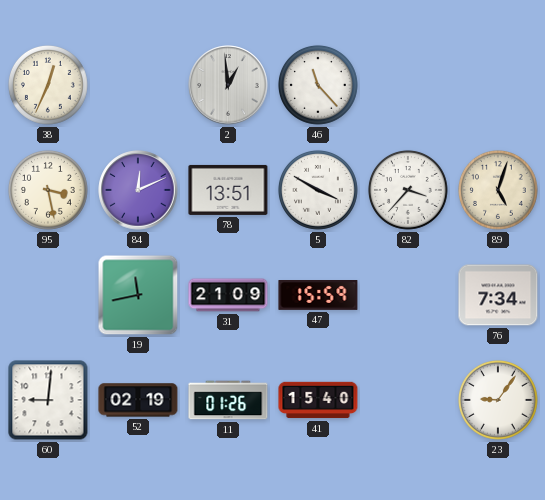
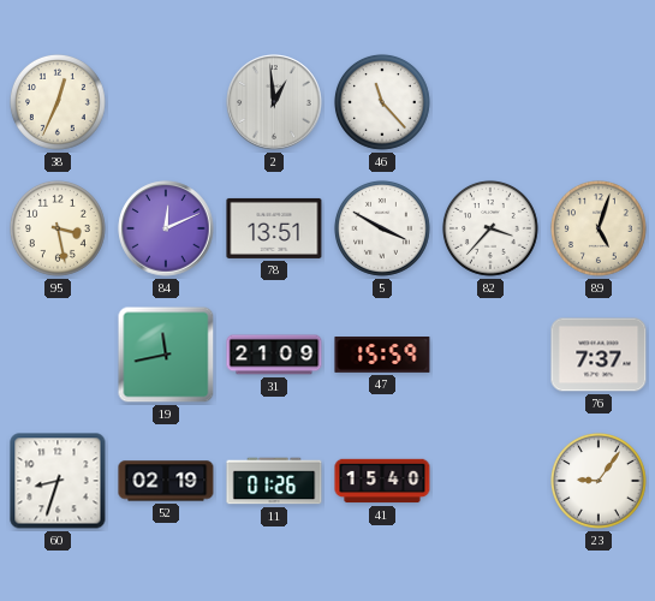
76: 7:34 -> 7:37
60: 9:01 -> 8:33
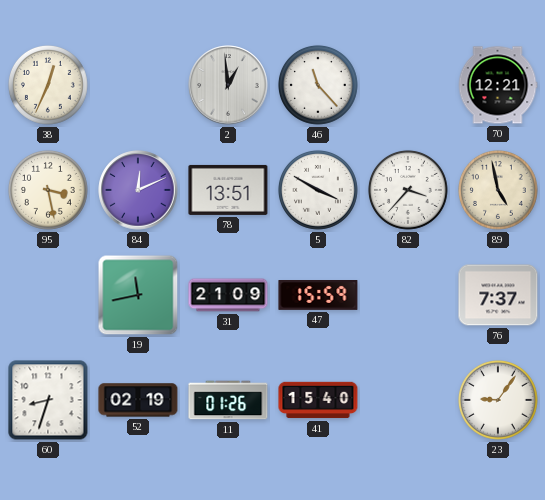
70: none -> 12:21
89: 5:03 -> 4:58
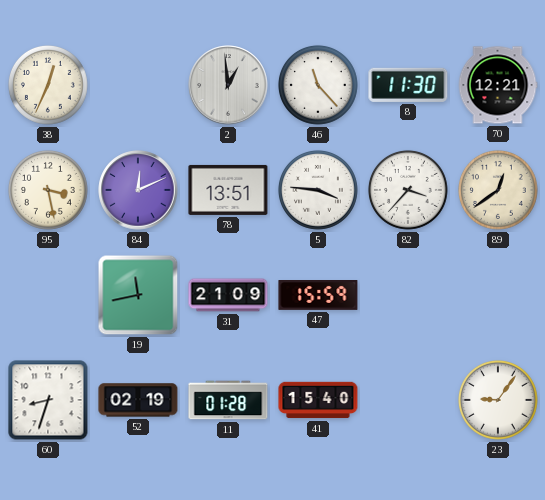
8: none -> 11:30
5: 3:50 -> 3:46
89: 4:58 -> 12:39
76: 7:37 -> none
11: 01:26 -> 01:28
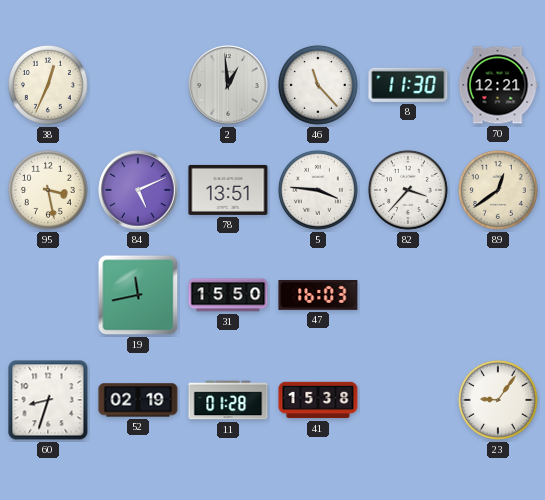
84: 12:11 -> 5:11
31: 21:09 -> 15:50
47: 15:59 -> 16:03
41: 15:40 -> 15:38
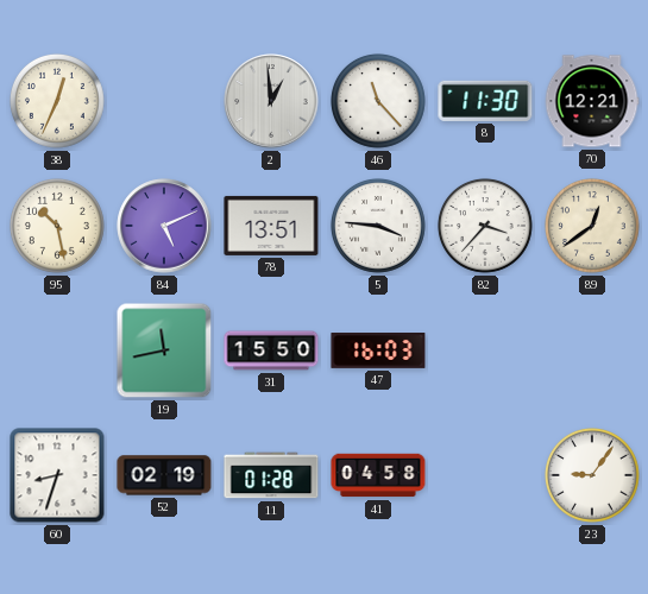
95: 3:28 -> 10:28
41: 15:38 -> 04:58
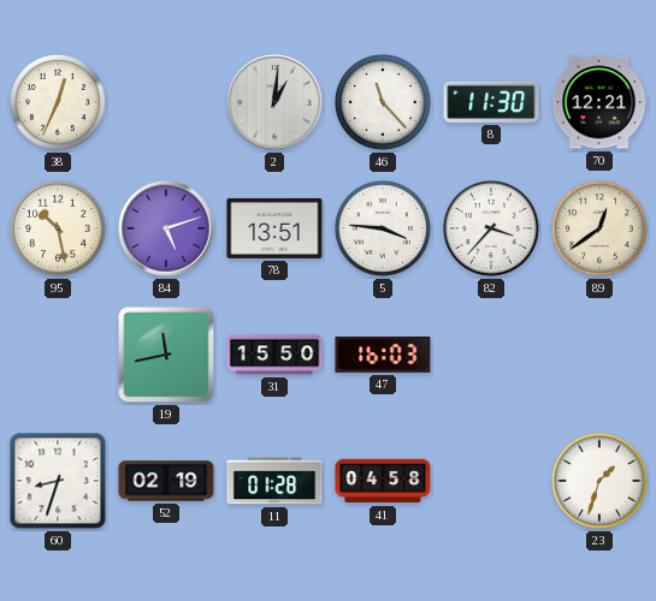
2: 12:59 -> 1:01
84: 5:11 -> 5:12
23: 9:06 -> 1:33
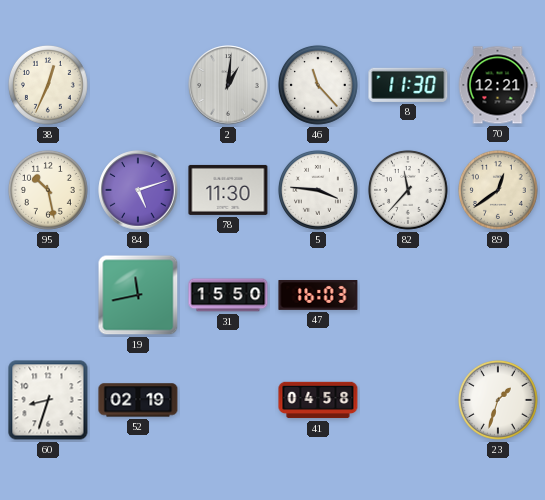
78: 13:51 -> 11:30
82: 3:37 -> 11:37
11: 01:28 -> none
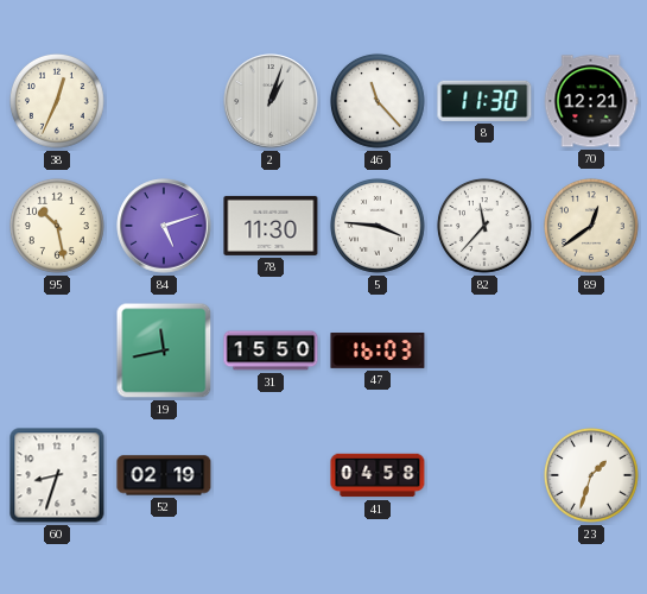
2: 1:01 -> 1:03
